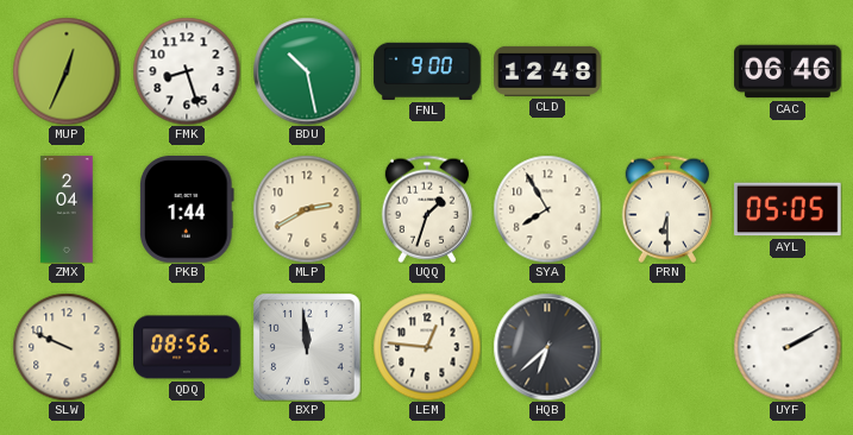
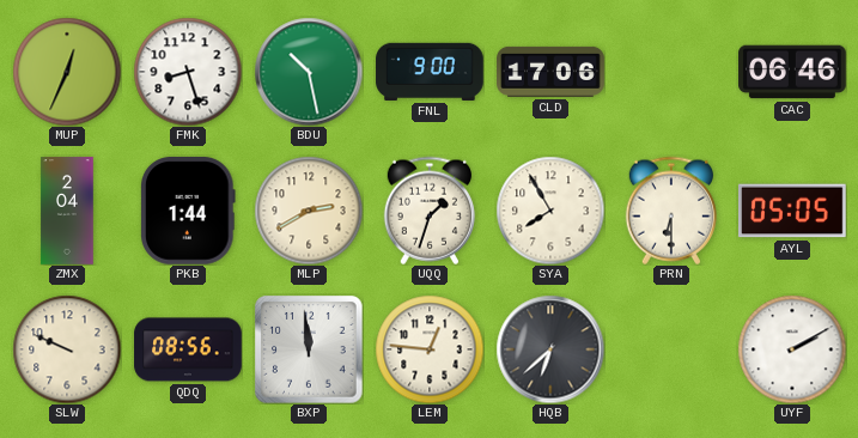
CLD: 12:48 -> 17:06
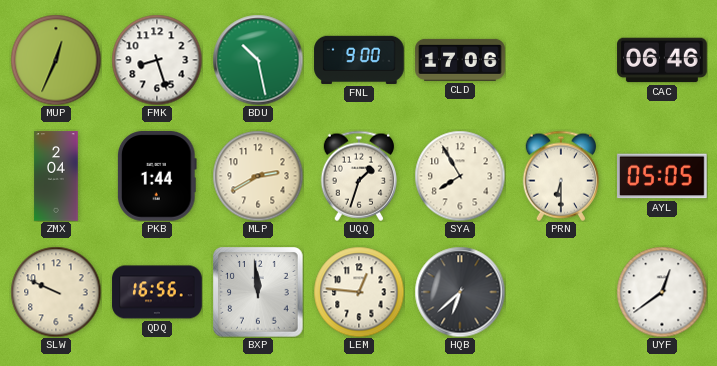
QDQ: 08:56 -> 16:56
UYF: 2:10 -> 12:39
